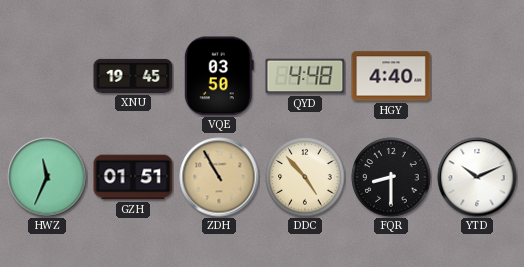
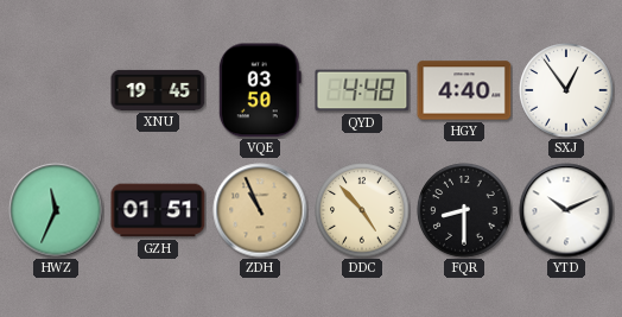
SXJ: none -> 12:54
ZDH: 10:55 -> 10:56
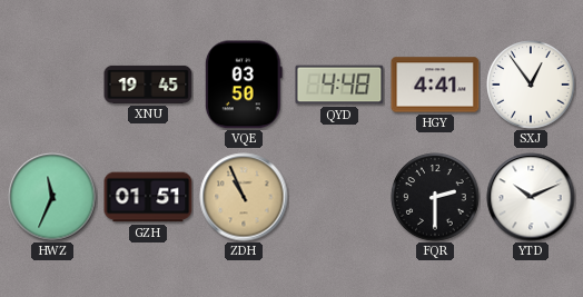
HGY: 4:40 -> 4:41
DDC: 4:53 -> none
FQR: 8:30 -> 2:30
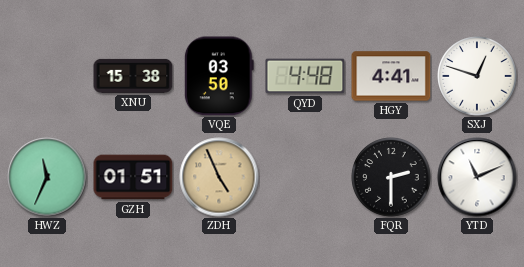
XNU: 19:45 -> 15:38
SXJ: 12:54 -> 12:48
ZDH: 10:56 -> 4:56
YTD: 10:11 -> 11:11
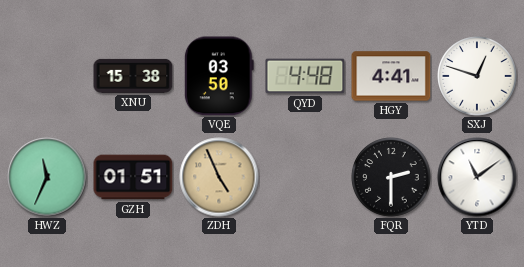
YTD: 11:11 -> 11:09
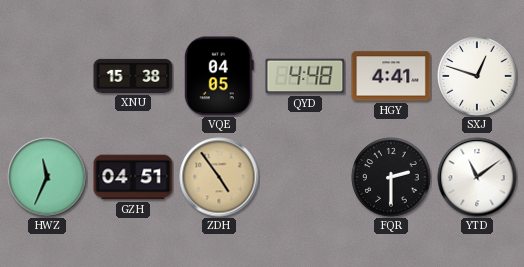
VQE: 03:50 -> 04:05
GZH: 01:51 -> 04:51
ZDH: 4:56 -> 4:54
